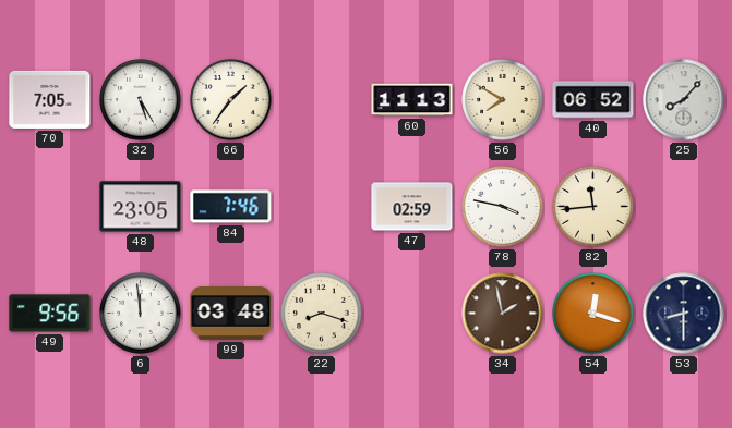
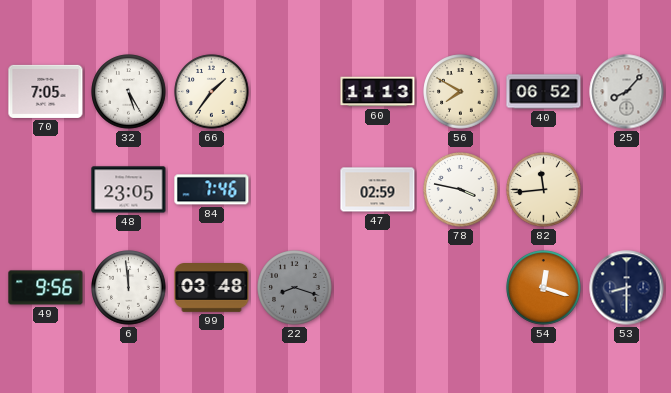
22 dial: cream -> grey
34: 1:58 -> none
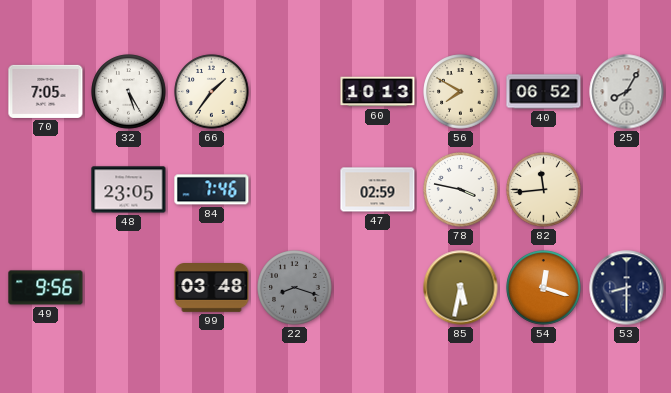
60: 11:13 -> 10:13
25: 8:07 -> 8:05
6: 11:59 -> none
85: none -> 5:32
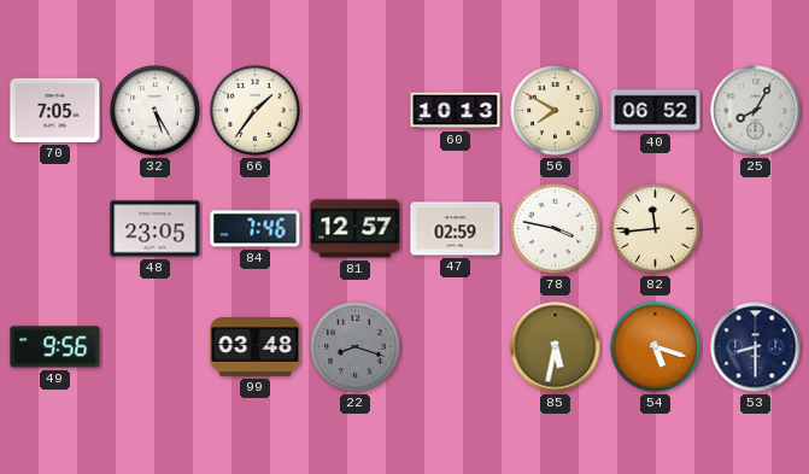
81: none -> 12:57
54: 12:18 -> 5:18
